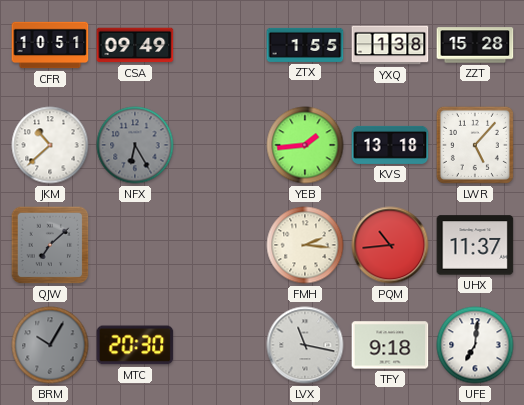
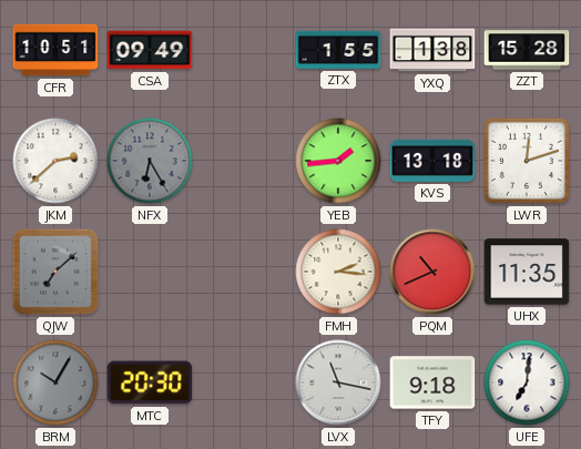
JKM: 10:38 -> 2:38
LWR: 5:07 -> 12:12
PQM: 10:44 -> 10:41
UHX: 11:37 -> 11:35
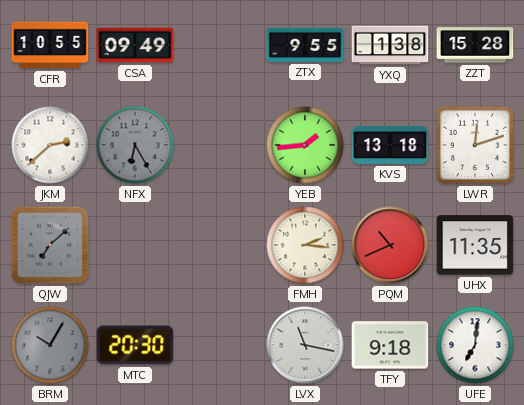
CFR: 10:51 -> 10:55
ZTX: 1:55 -> 9:55
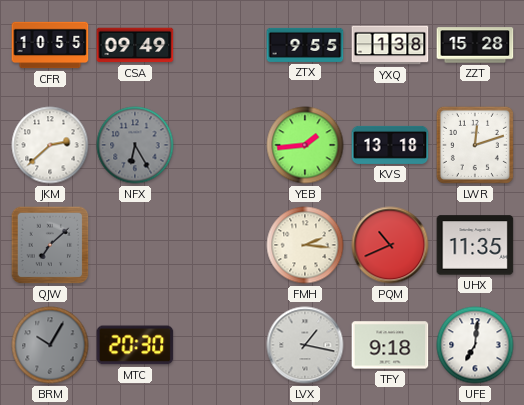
LVX: 11:17 -> 1:17
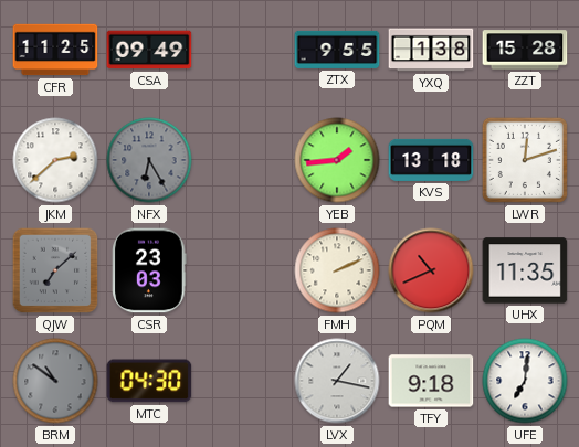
CFR: 10:55 -> 11:25
CSR: none -> 23:03
FMH: 2:16 -> 2:11
BRM: 10:05 -> 10:51
MTC: 20:30 -> 04:30
